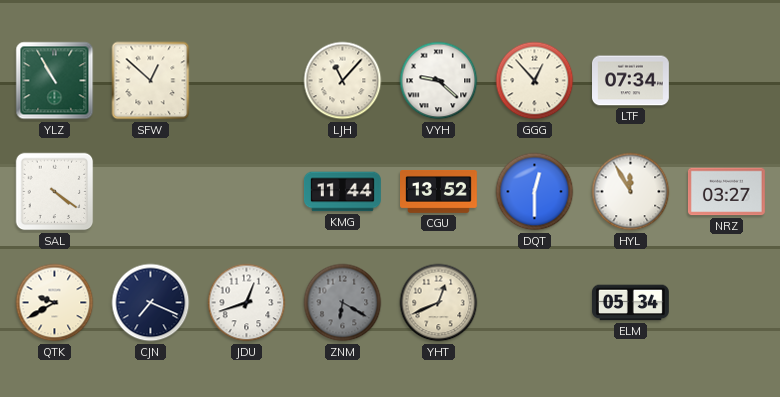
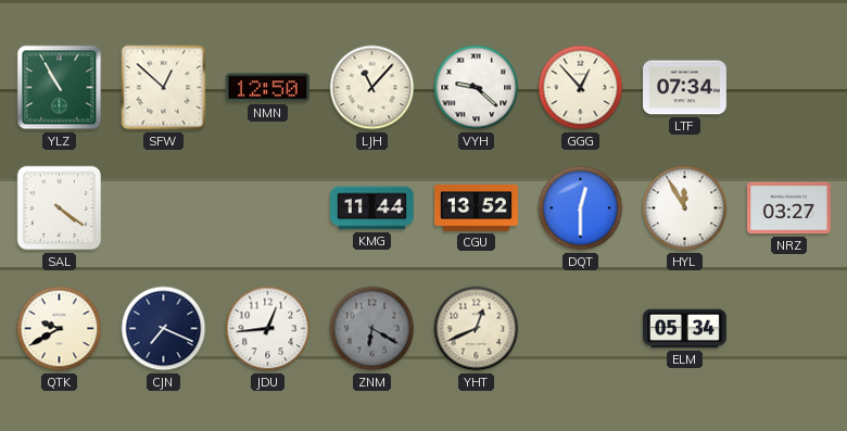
NMN: none -> 12:50
JDU: 12:42 -> 12:44
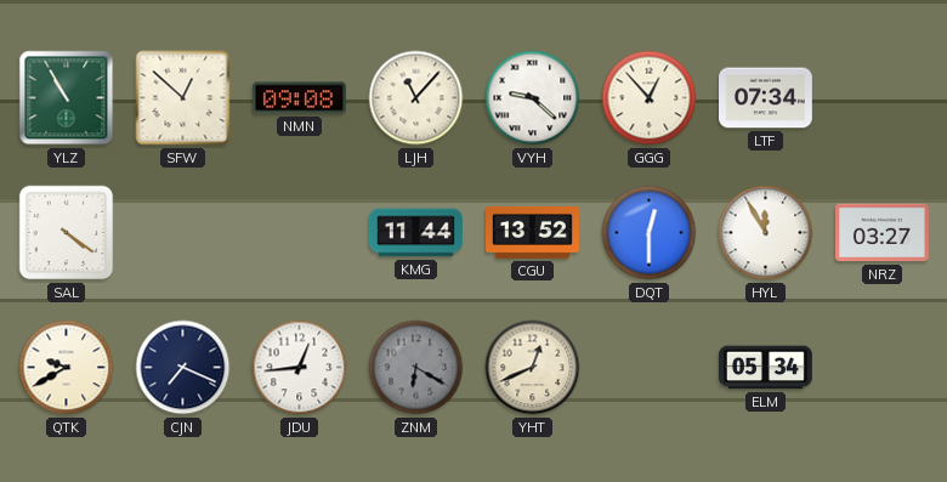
NMN: 12:50 -> 09:08
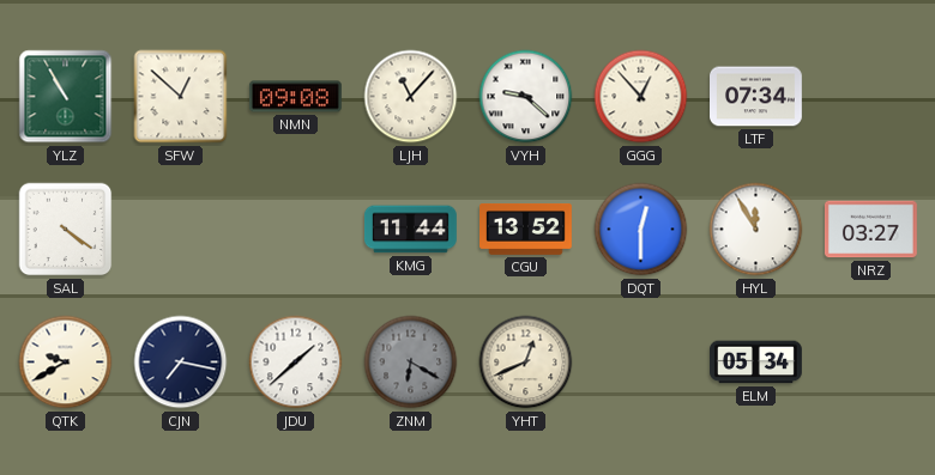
CJN: 7:19 -> 7:17
JDU: 12:44 -> 1:38
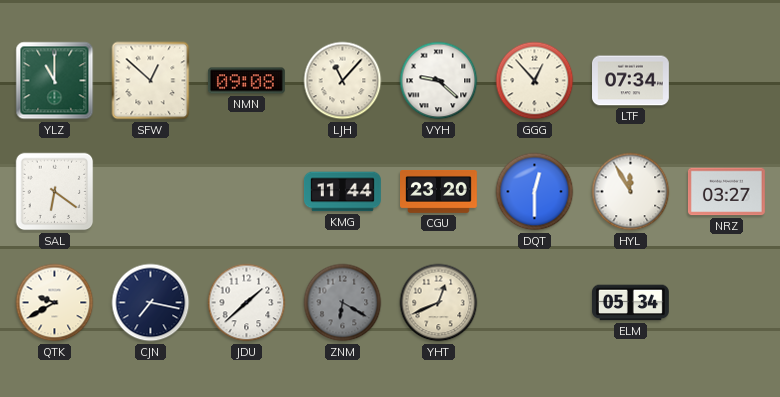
YLZ: 10:55 -> 11:00
SAL: 4:21 -> 6:21
CGU: 13:52 -> 23:20
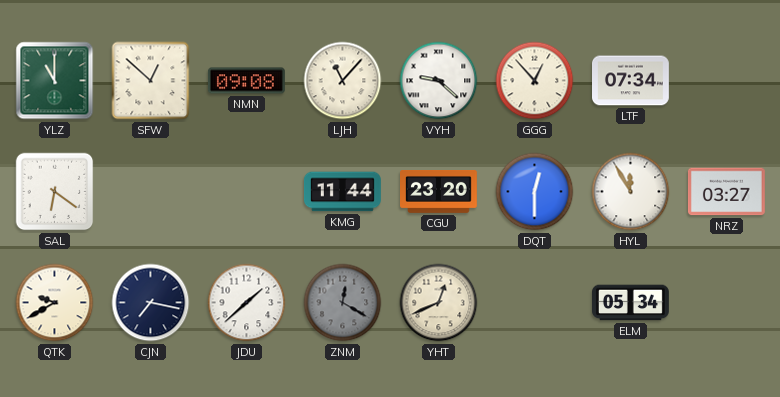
ZNM: 6:20 -> 12:20
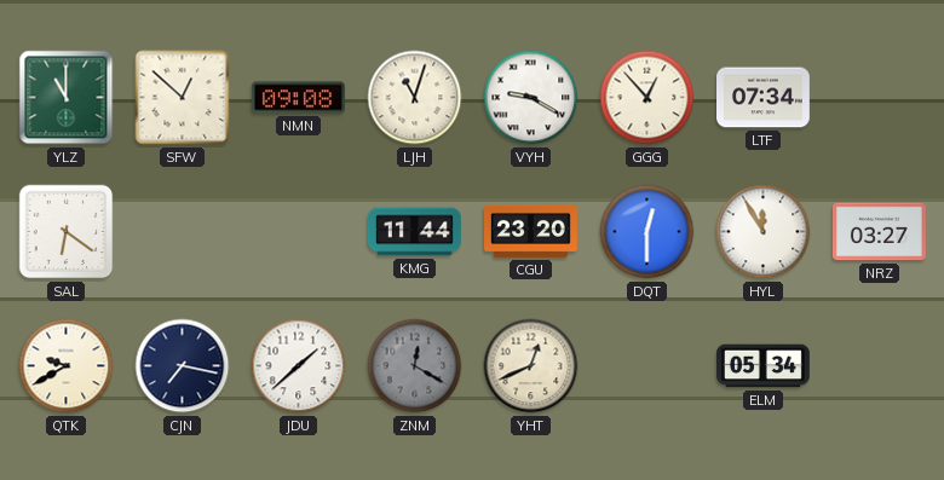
LJH: 11:07 -> 11:03
VYH: 9:22 -> 9:20
